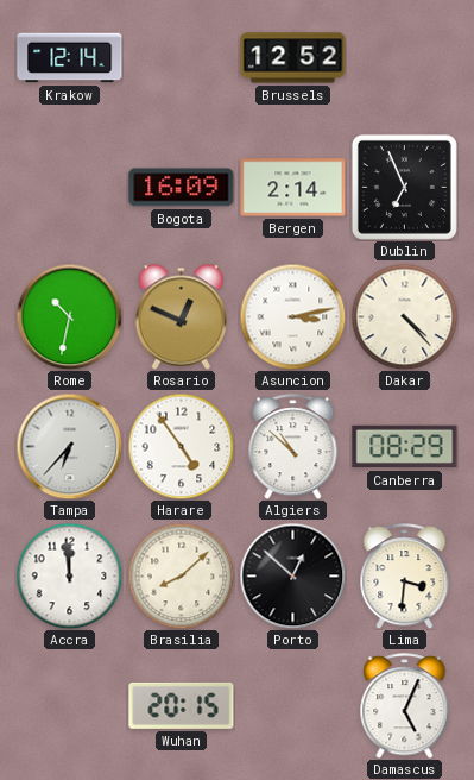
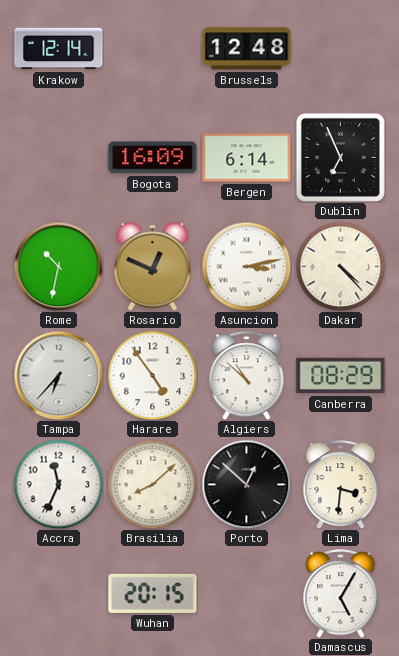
Brussels: 12:52 -> 12:48
Bergen: 2:14 -> 6:14
Accra: 11:59 -> 11:34
Damascus: 5:04 -> 5:05
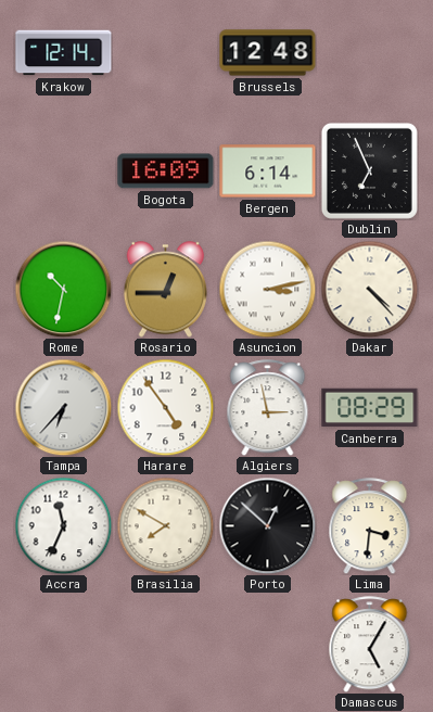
Rosario: 12:49 -> 12:45
Algiers: 10:52 -> 2:58
Brasilia: 8:08 -> 7:50
Wuhan: 20:15 -> none
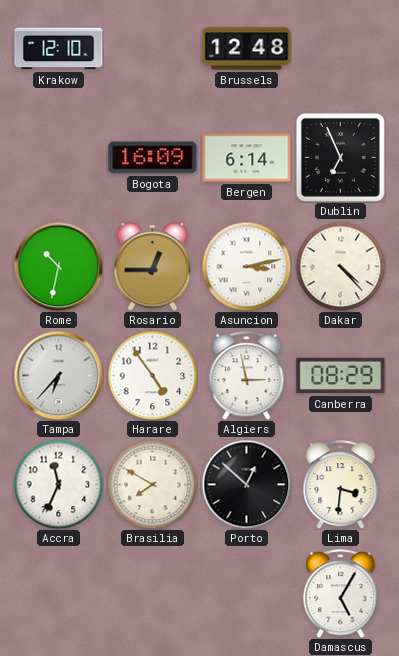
Krakow: 12:14 -> 12:10
